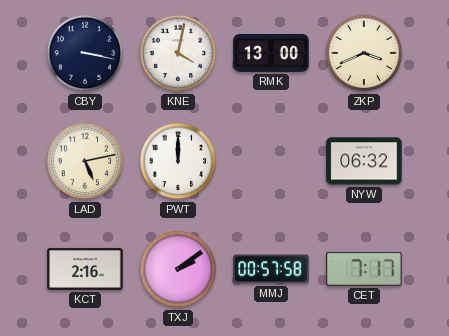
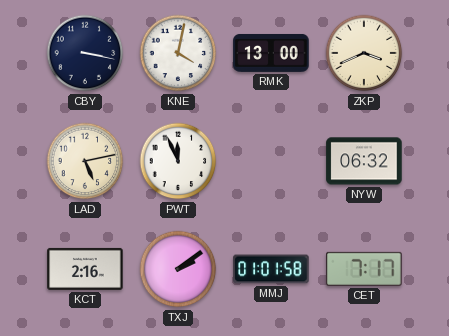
PWT: 12:00 -> 11:56
MMJ: 00:57 -> 01:01
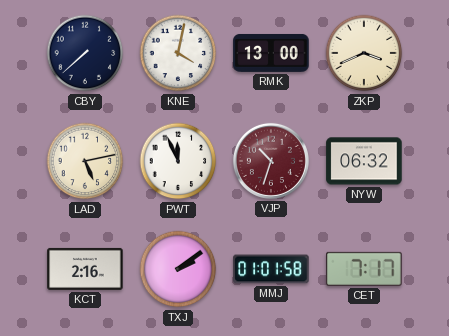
CBY: 3:17 -> 7:38
VJP: none -> 10:33
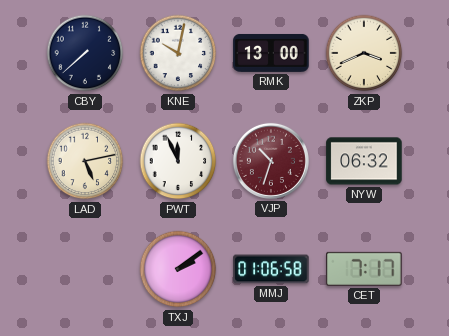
KNE: 4:02 -> 10:02
KCT: 2:16 -> none
MMJ: 01:01 -> 01:06
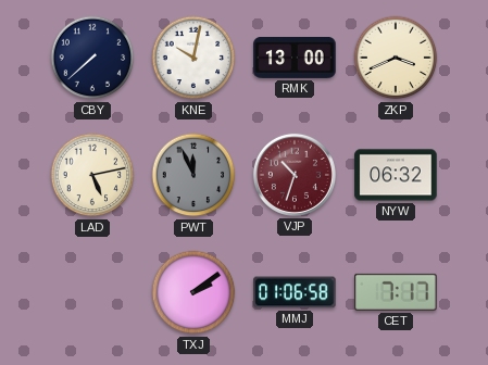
PWT dial: white -> grey
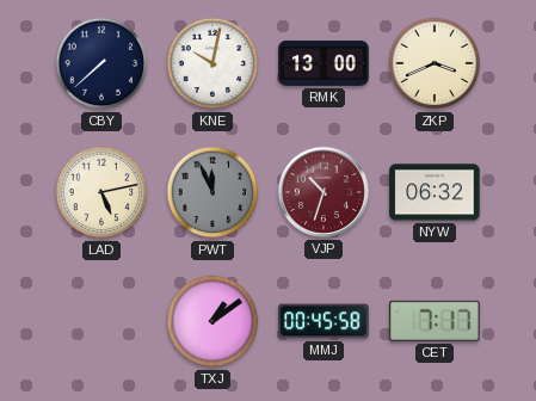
TXJ: 2:09 -> 1:09
MMJ: 01:06 -> 00:45
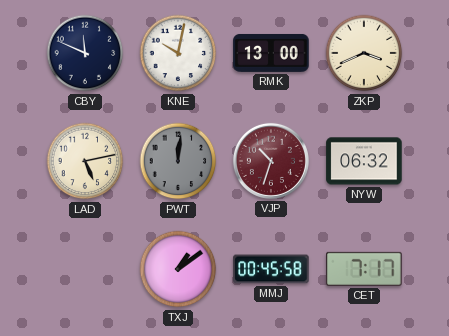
CBY: 7:38 -> 11:49
PWT: 11:56 -> 12:01
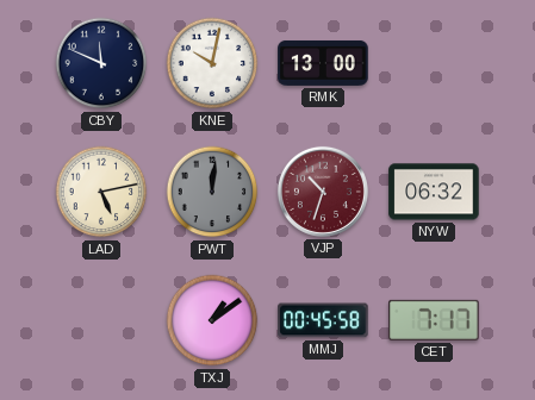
ZKP: 3:41 -> none
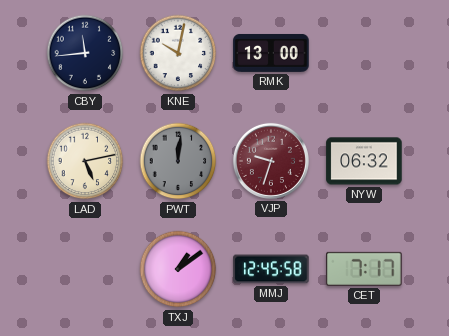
CBY: 11:49 -> 11:44
VJP: 10:33 -> 9:33
MMJ: 00:45 -> 12:45
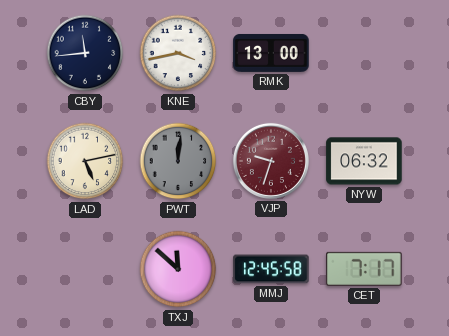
KNE: 10:02 -> 3:43
TXJ: 1:09 -> 11:52
